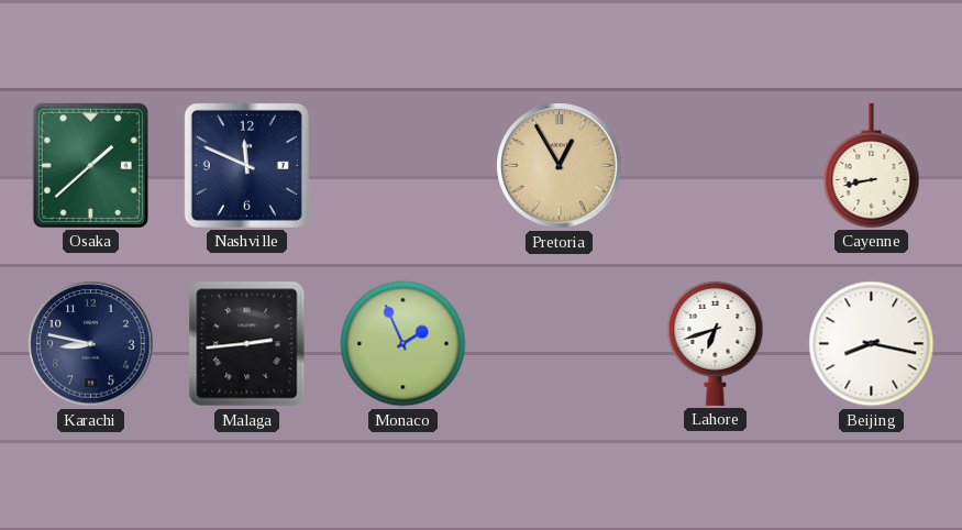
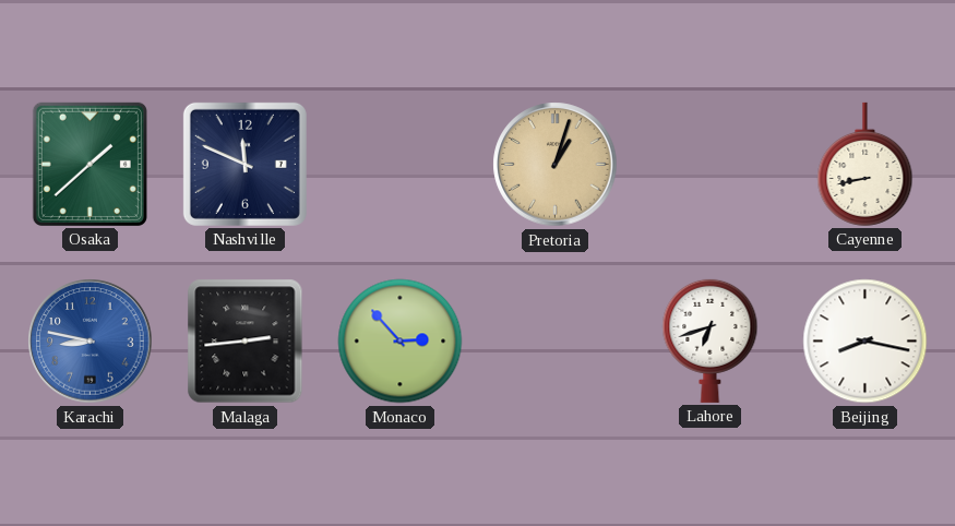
Pretoria: 12:55 -> 1:03
Karachi dial: navy -> blue
Monaco: 1:56 -> 2:53
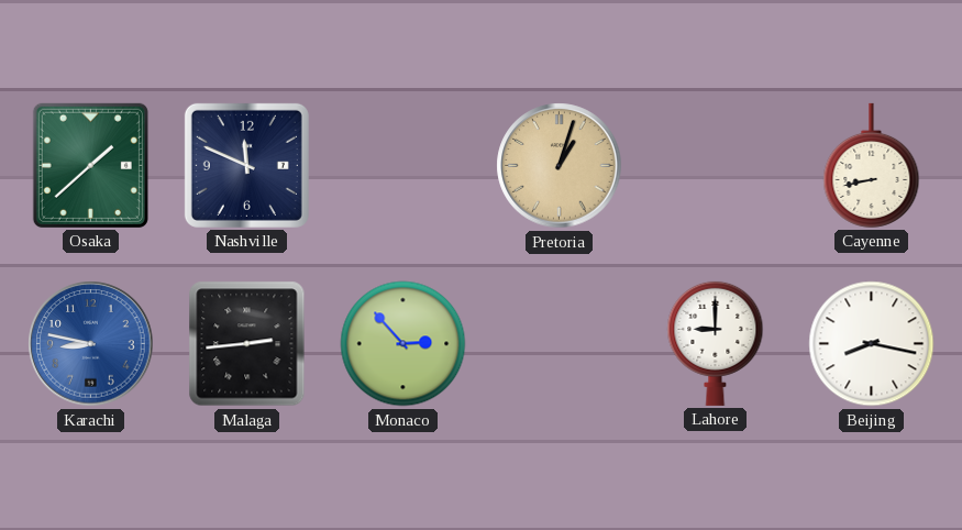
Lahore: 6:42 -> 9:00
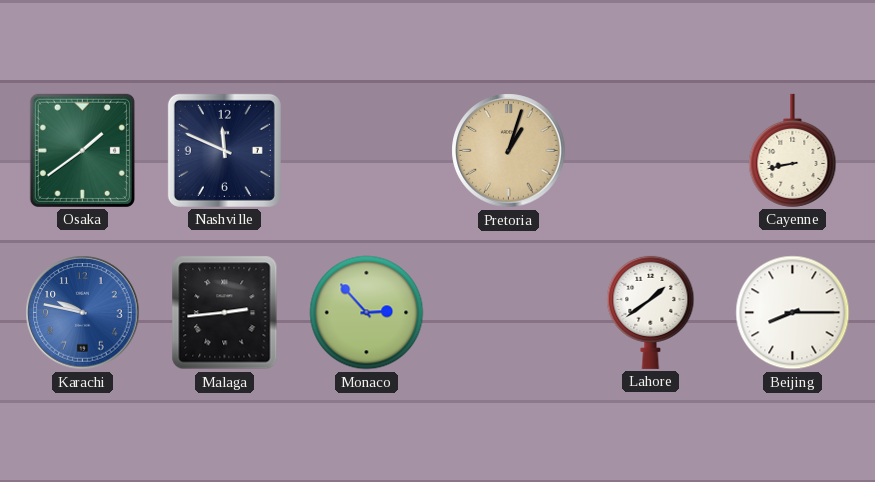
Osaka: 1:38 -> 1:39
Karachi: 8:47 -> 9:47
Lahore: 9:00 -> 1:39
Beijing: 8:17 -> 8:15
